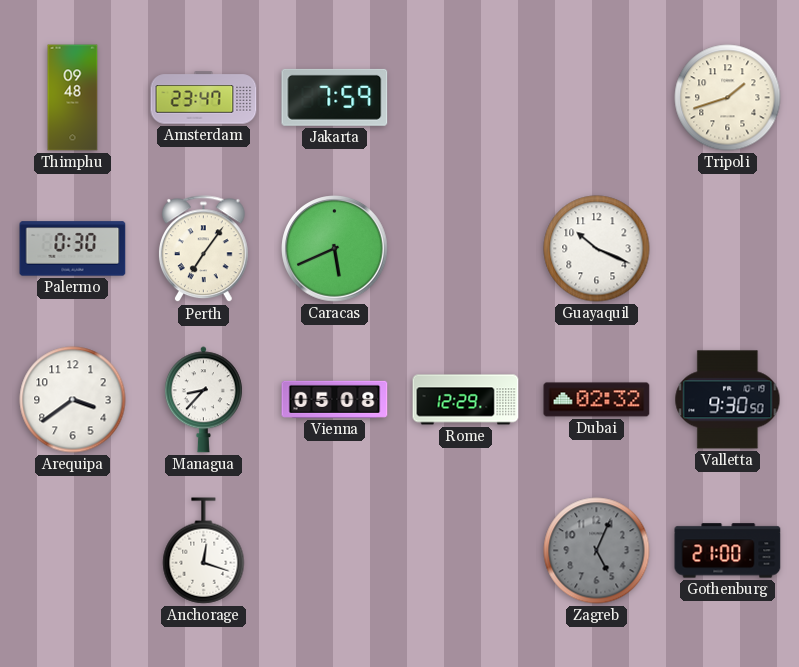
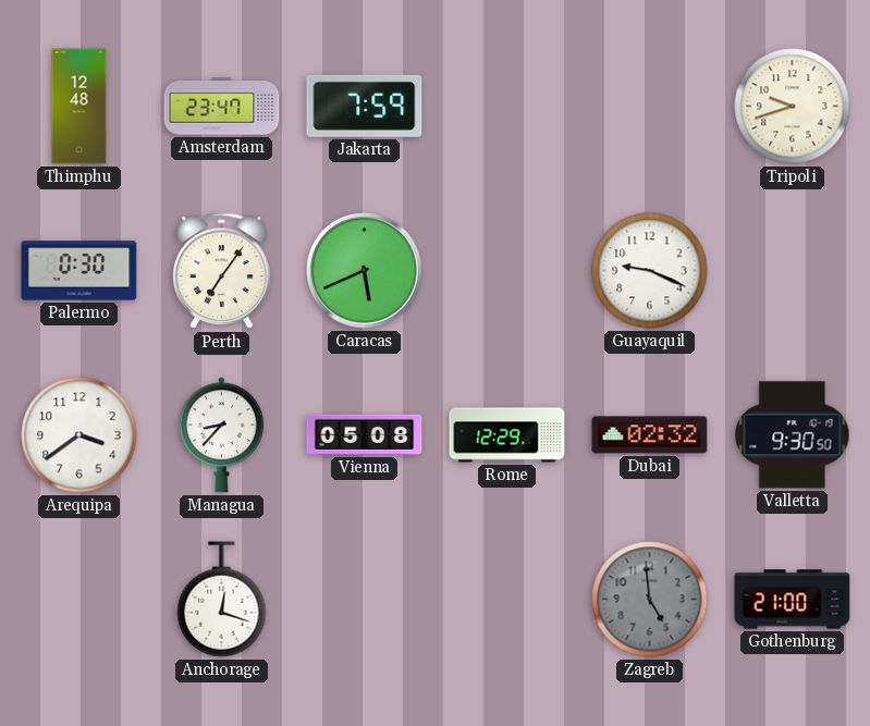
Thimphu: 09:48 -> 12:48
Tripoli: 1:42 -> 9:42
Guayaquil: 10:19 -> 9:19
Zagreb: 5:04 -> 4:59
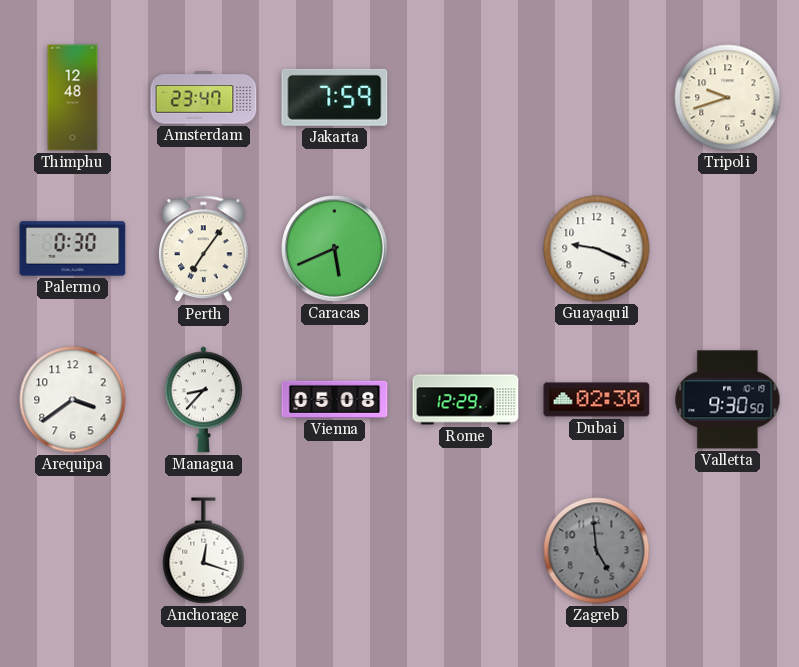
Dubai: 02:32 -> 02:30
Gothenburg: 21:00 -> none
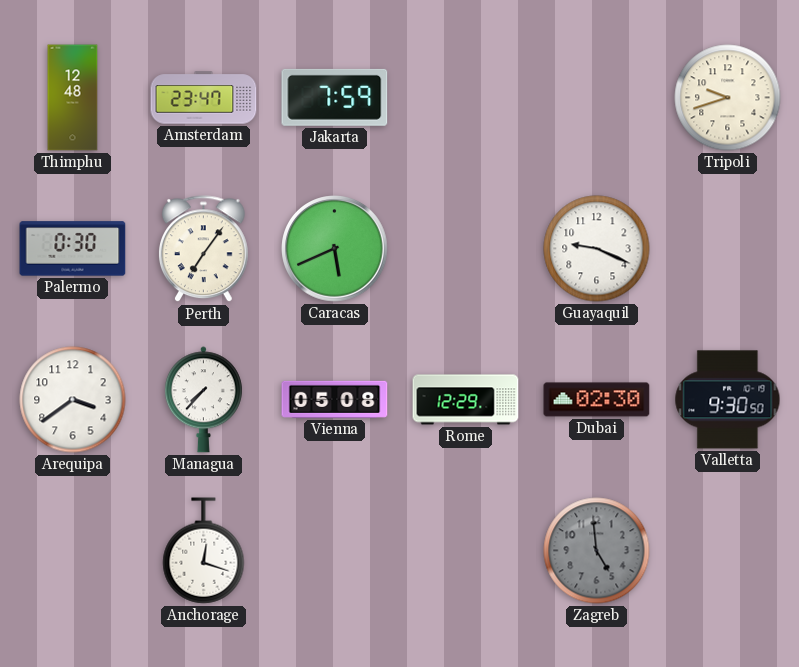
Managua: 8:37 -> 7:37
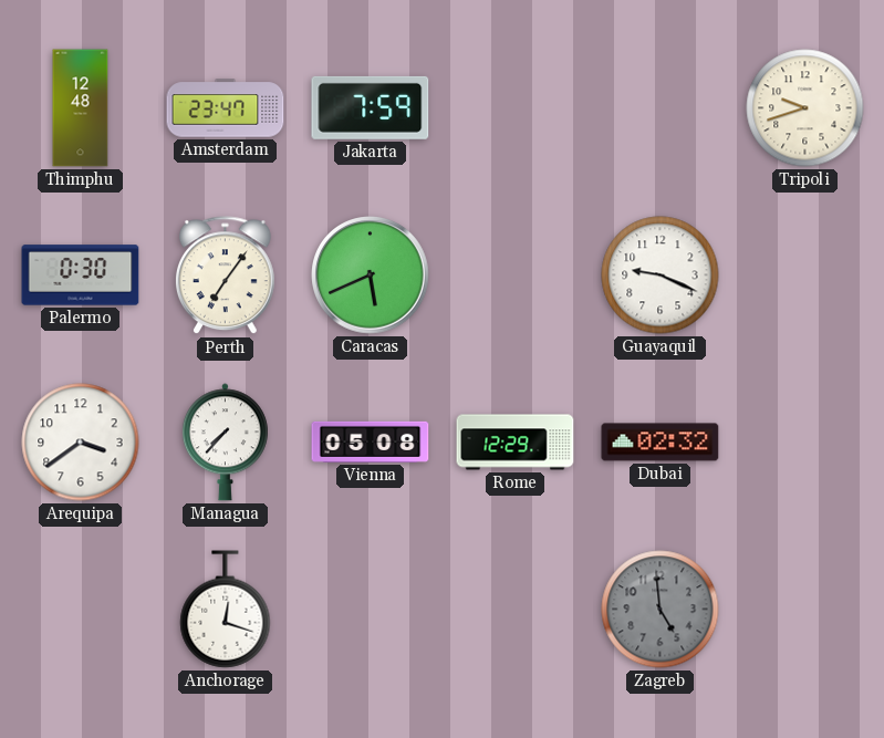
Dubai: 02:30 -> 02:32
Valletta: 9:30 -> none
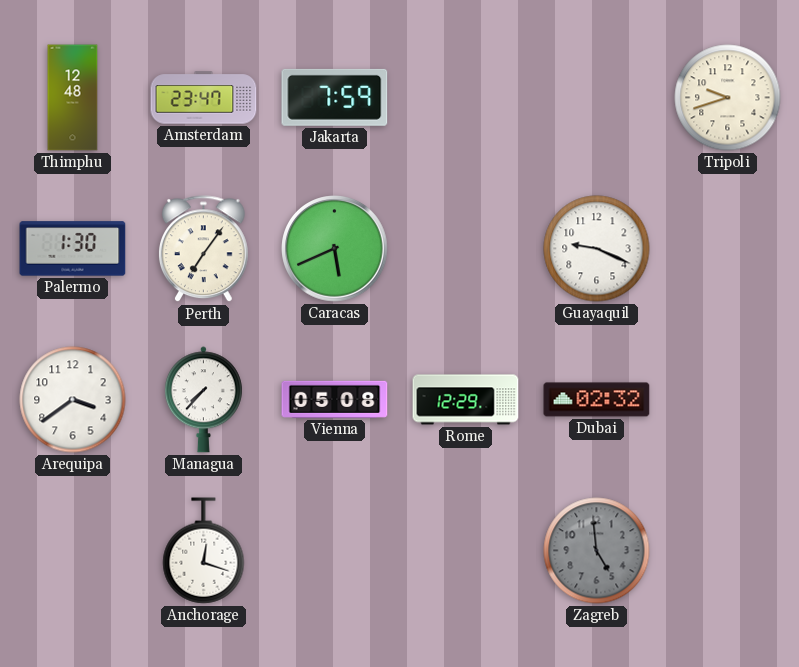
Palermo: 0:30 -> 1:30
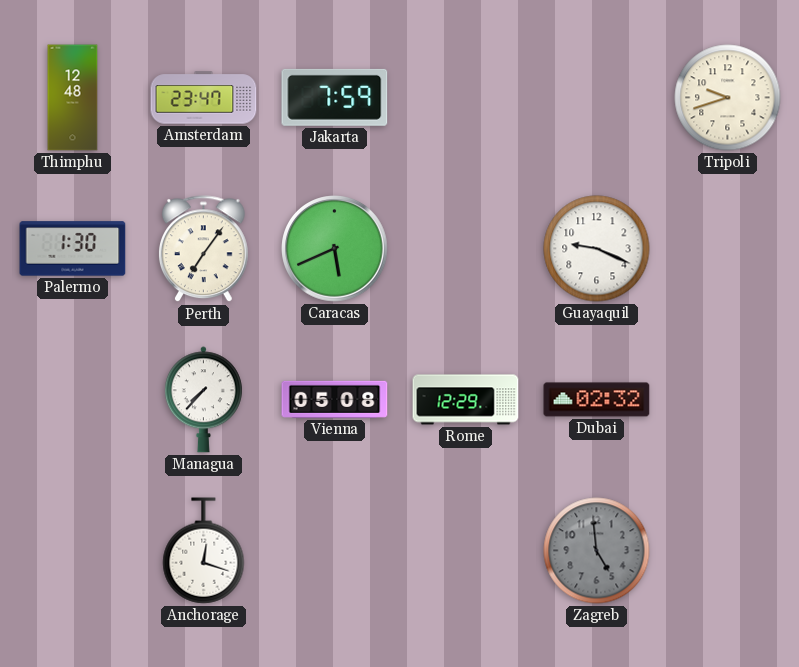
Arequipa: 3:39 -> none
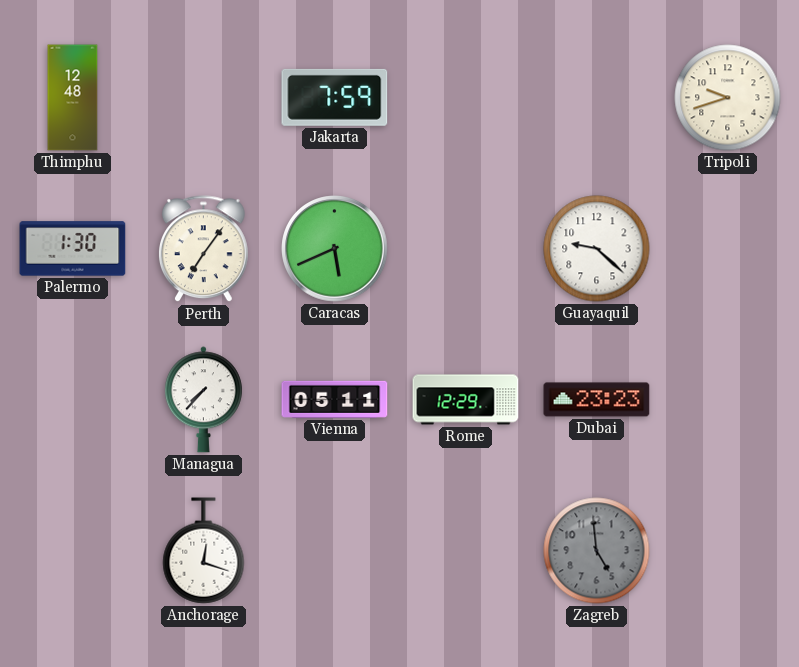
Amsterdam: 23:47 -> none
Guayaquil: 9:19 -> 9:22
Vienna: 05:08 -> 05:11
Dubai: 02:32 -> 23:23
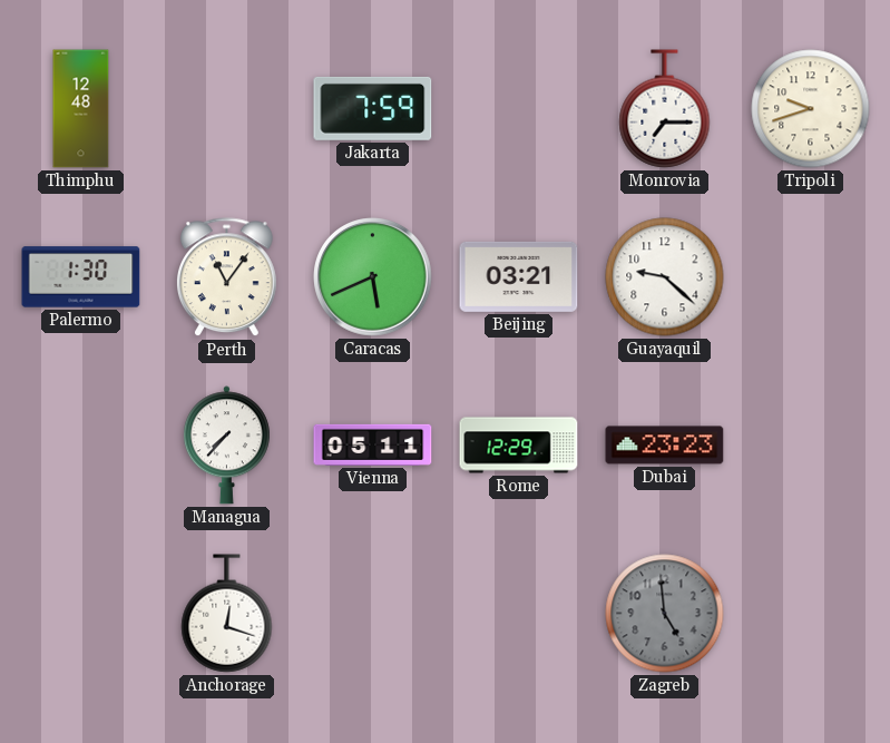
Monrovia: none -> 7:15
Perth: 7:06 -> 11:06
Beijing: none -> 03:21
